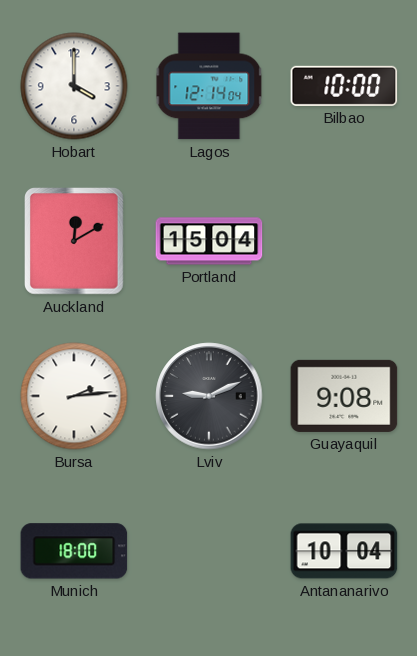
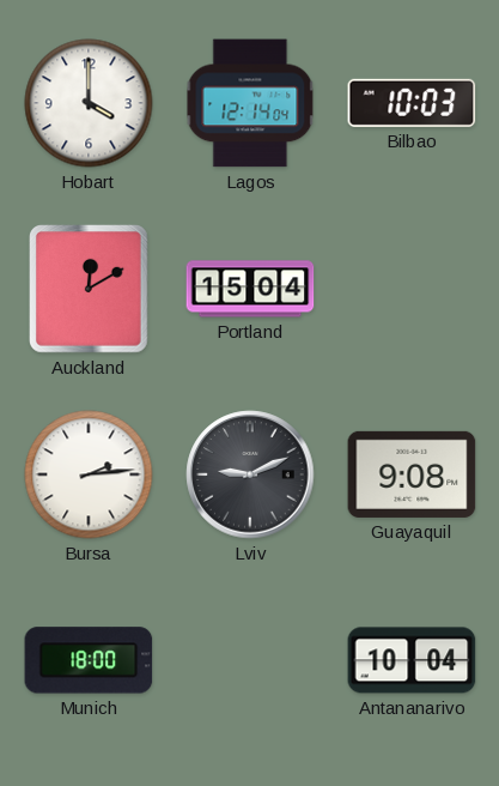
Bilbao: 10:00 -> 10:03
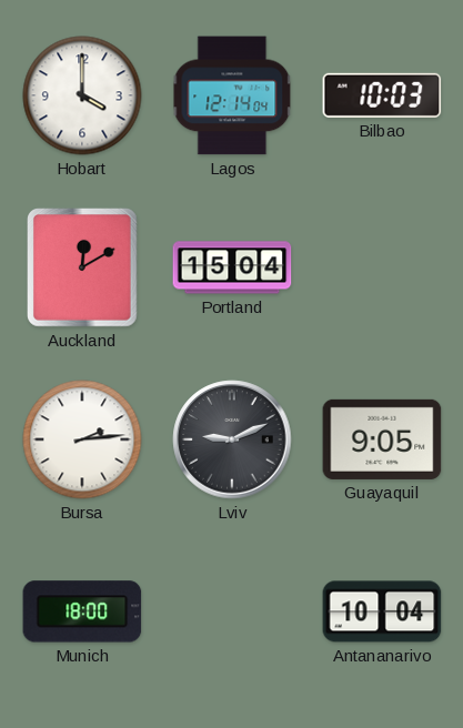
Guayaquil: 9:08 -> 9:05
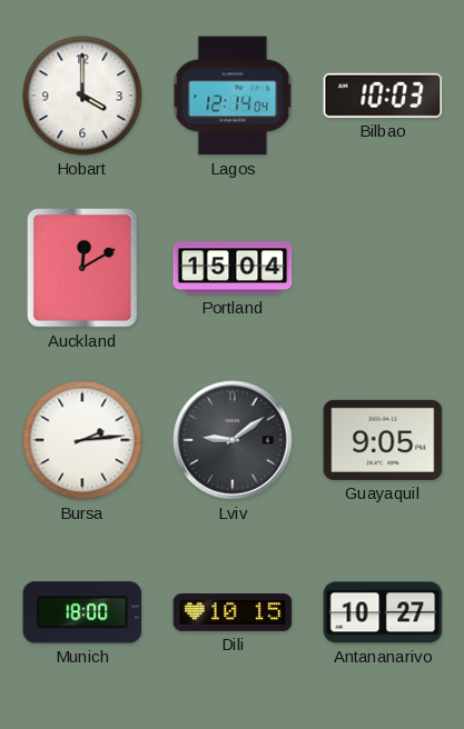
Lviv: 9:11 -> 9:09
Dili: none -> 10:15
Antananarivo: 10:04 -> 10:27
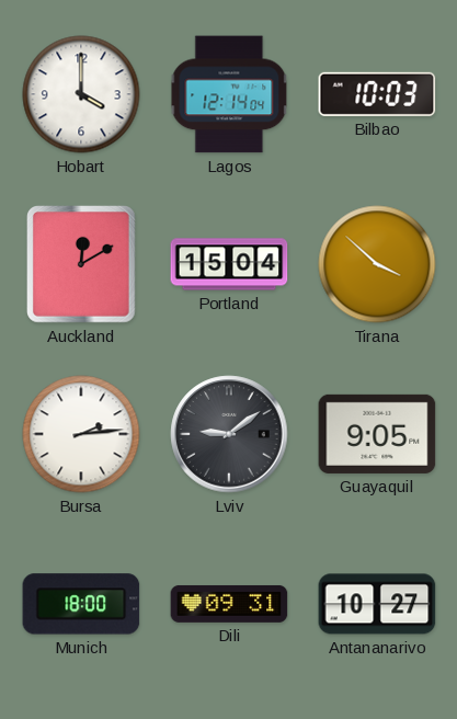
Tirana: none -> 3:52
Dili: 10:15 -> 09:31
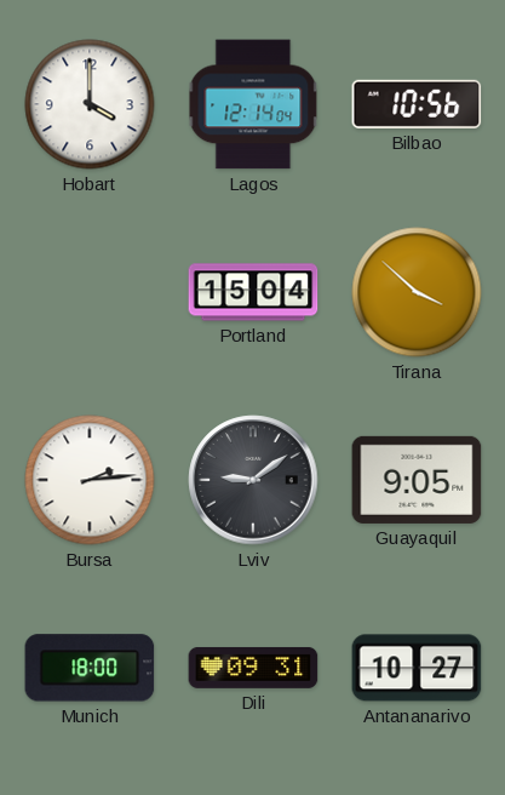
Bilbao: 10:03 -> 10:56
Auckland: 12:10 -> none
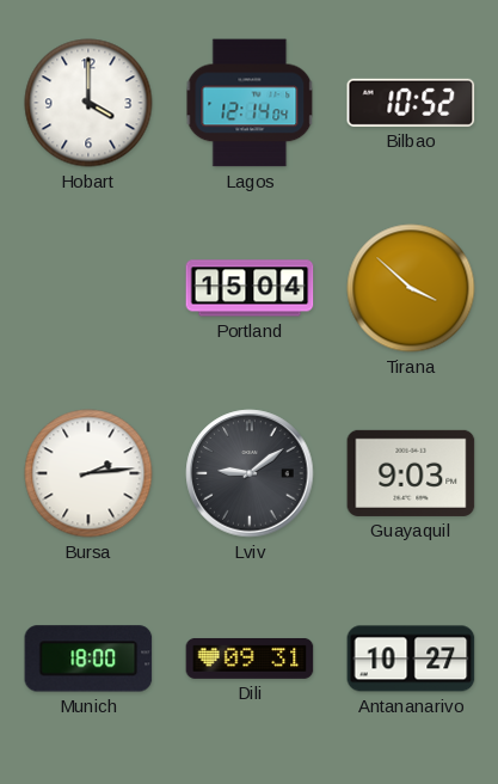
Bilbao: 10:56 -> 10:52
Guayaquil: 9:05 -> 9:03
